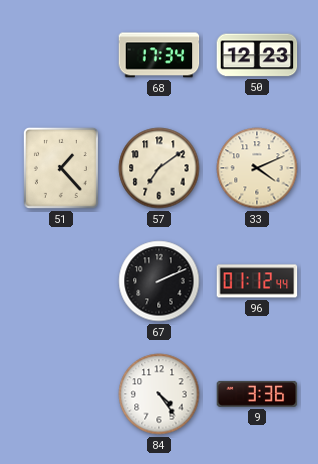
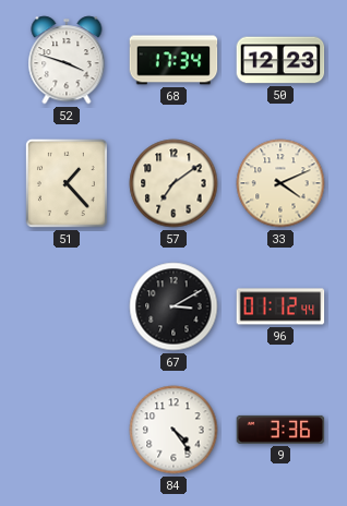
52: none -> 3:48
67: 2:11 -> 3:10
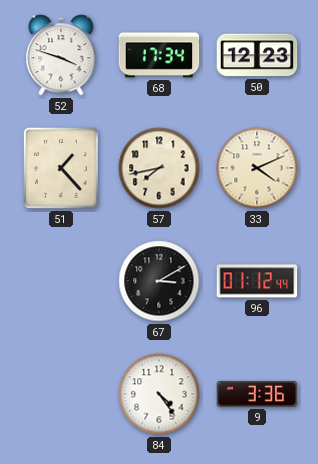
57: 7:09 -> 7:43
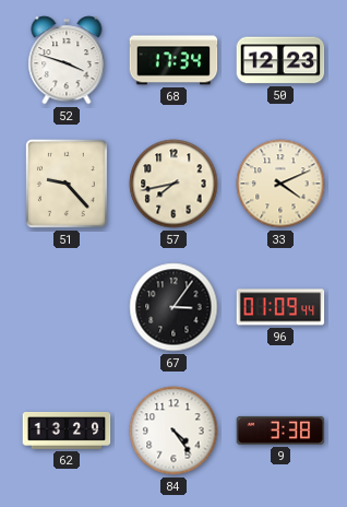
51: 1:23 -> 9:23
67: 3:10 -> 3:06
96: 01:12 -> 01:09
62: none -> 13:29
9: 3:36 -> 3:38
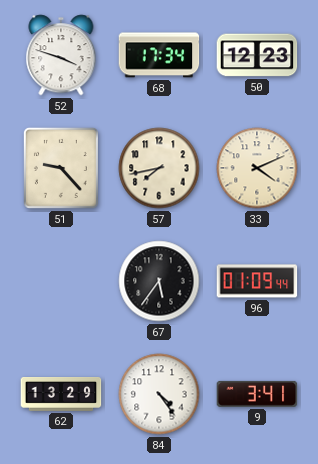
67: 3:06 -> 5:36
9: 3:38 -> 3:41
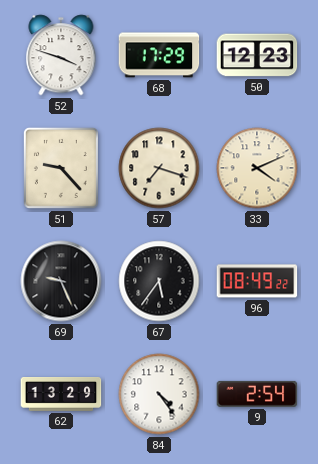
68: 17:34 -> 17:29
57: 7:43 -> 7:18
69: none -> 9:26
96: 01:09 -> 08:49
9: 3:41 -> 2:54
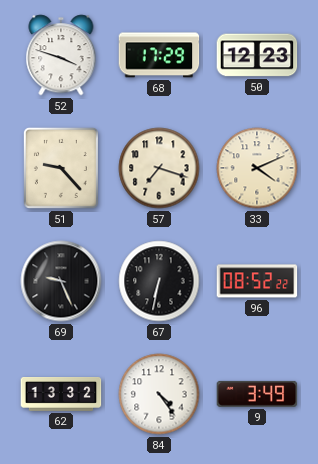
67: 5:36 -> 6:32
96: 08:49 -> 08:52
62: 13:29 -> 13:32
9: 2:54 -> 3:49
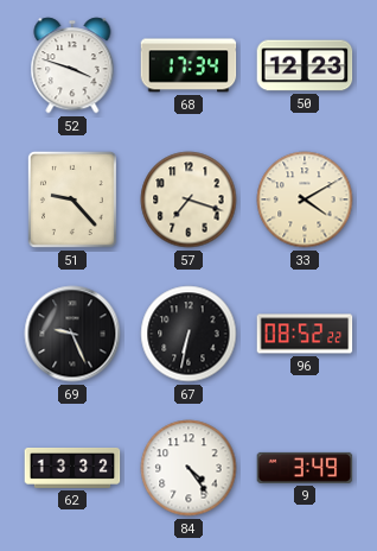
68: 17:29 -> 17:34
33: 4:11 -> 4:10
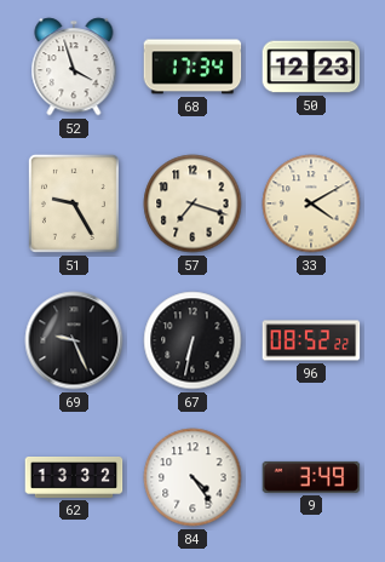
52: 3:48 -> 3:57
51: 9:23 -> 9:25
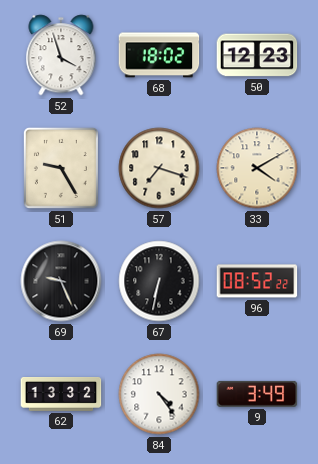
68: 17:34 -> 18:02
